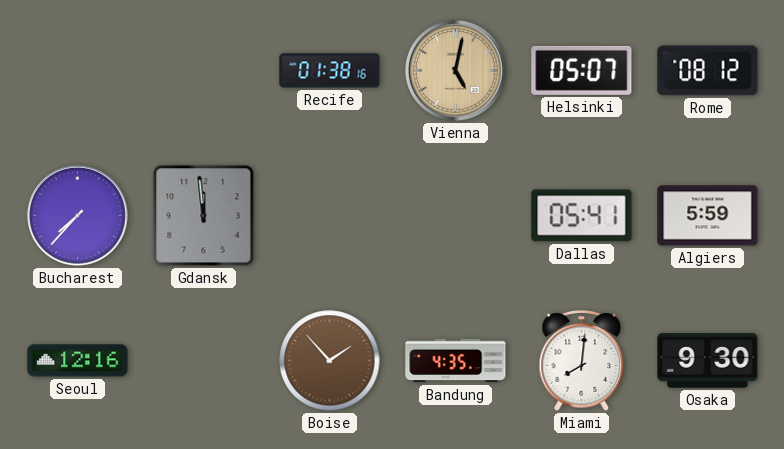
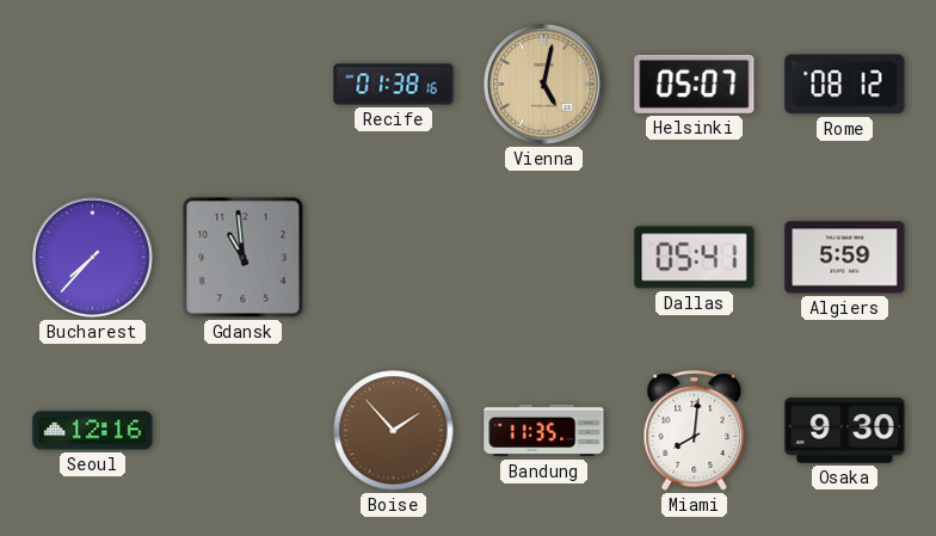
Gdansk: 11:59 -> 10:59
Bandung: 4:35 -> 11:35
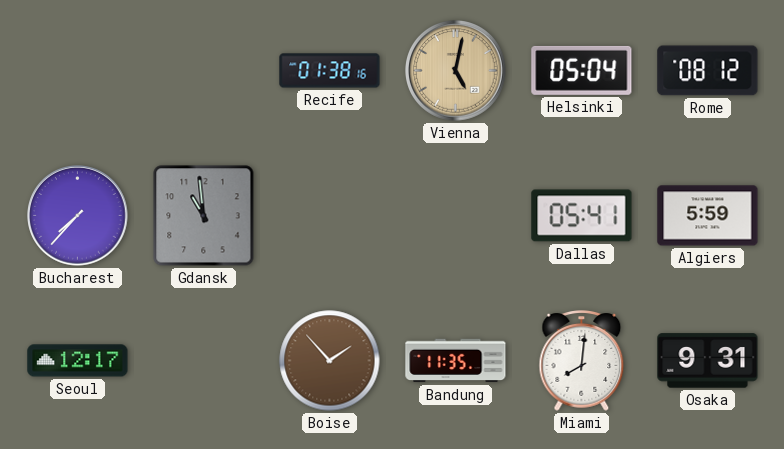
Helsinki: 05:07 -> 05:04
Seoul: 12:16 -> 12:17
Osaka: 9:30 -> 9:31
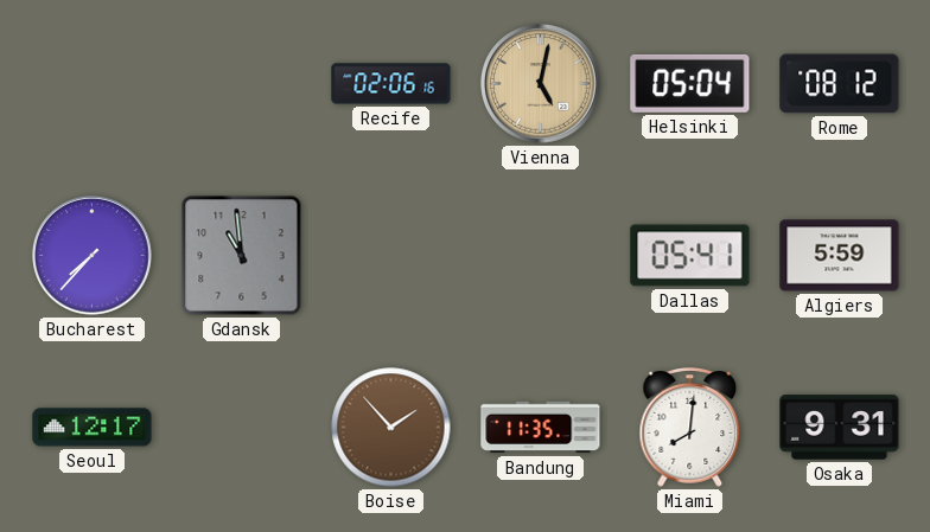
Recife: 01:38 -> 02:06
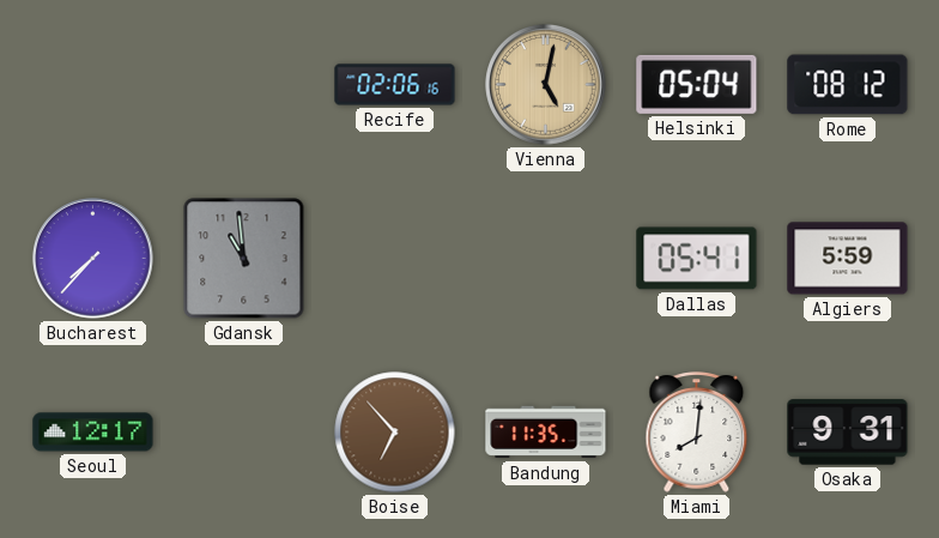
Boise: 1:53 -> 6:53
